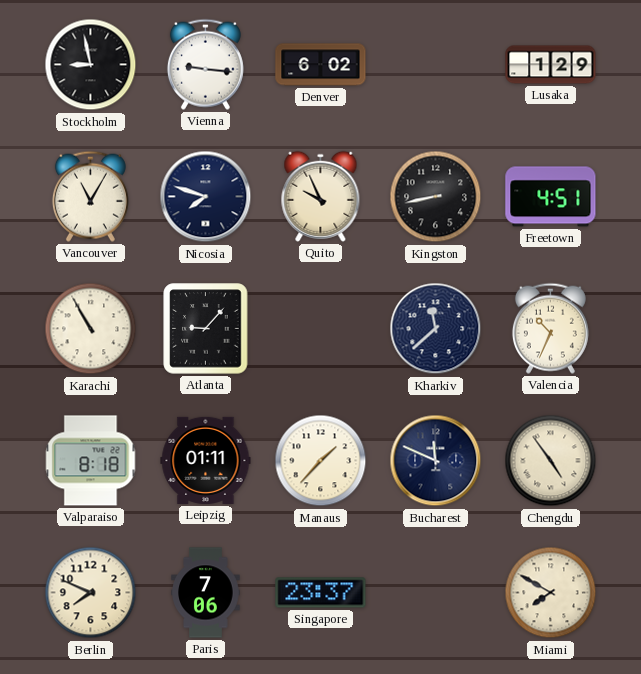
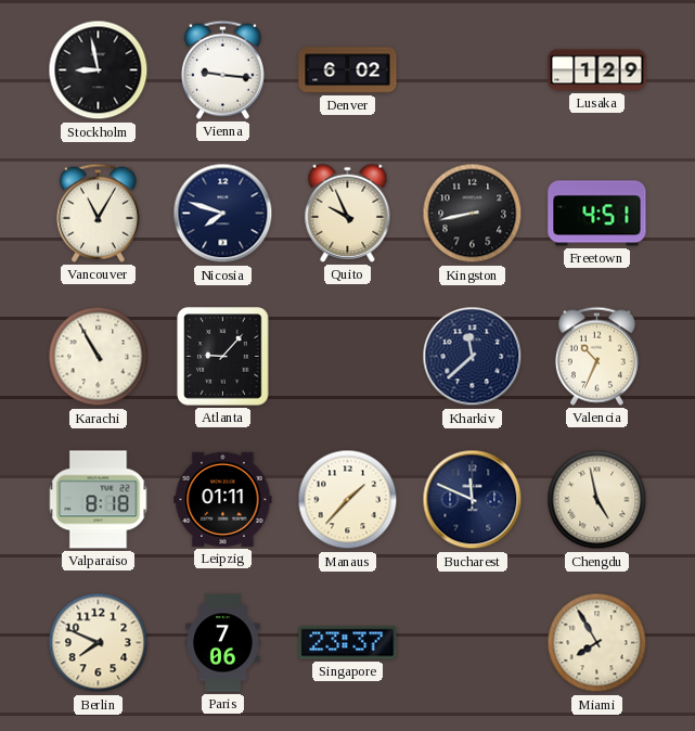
Chengdu: 4:54 -> 4:58
Miami: 7:50 -> 7:55
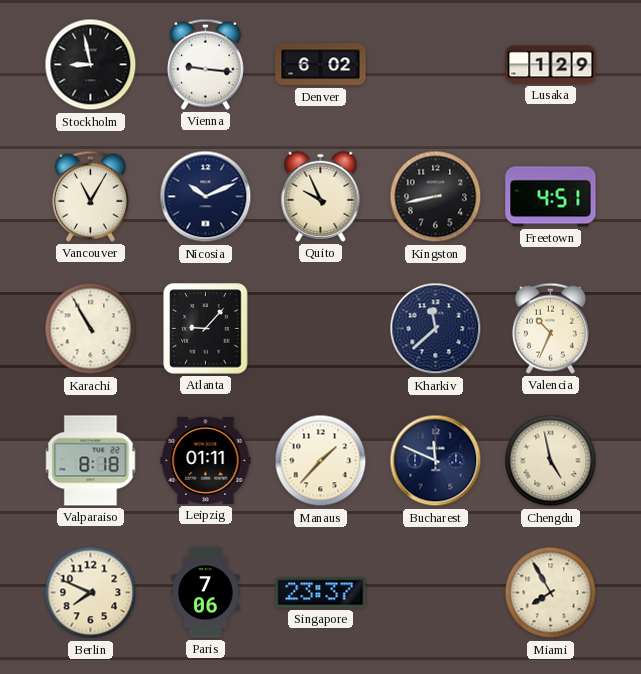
Nicosia: 7:48 -> 10:11
